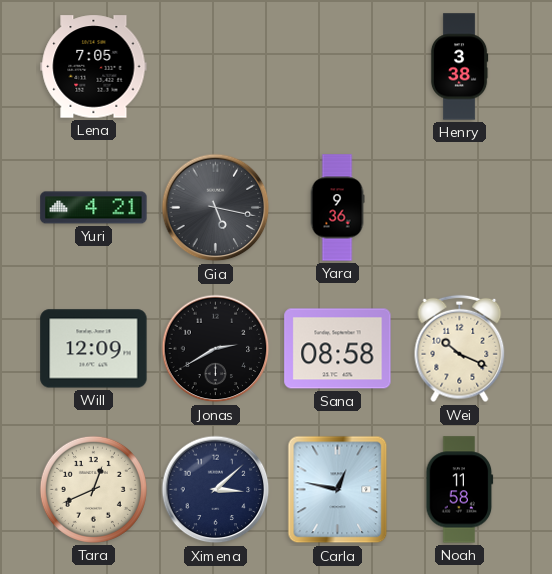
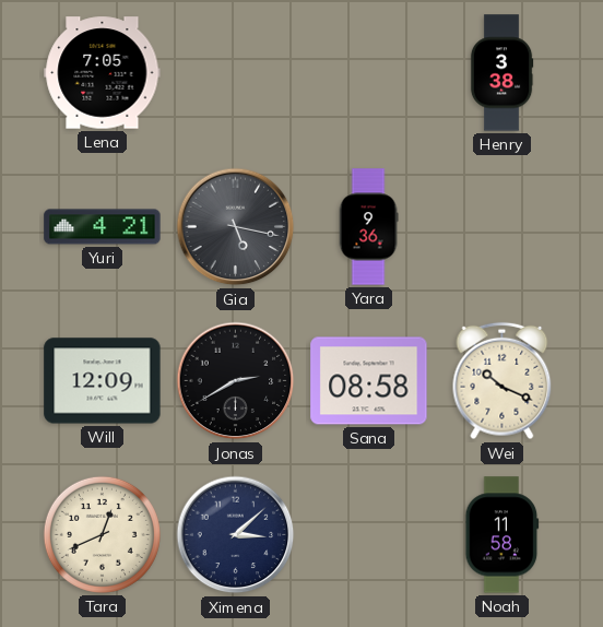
Carla: 12:47 -> none
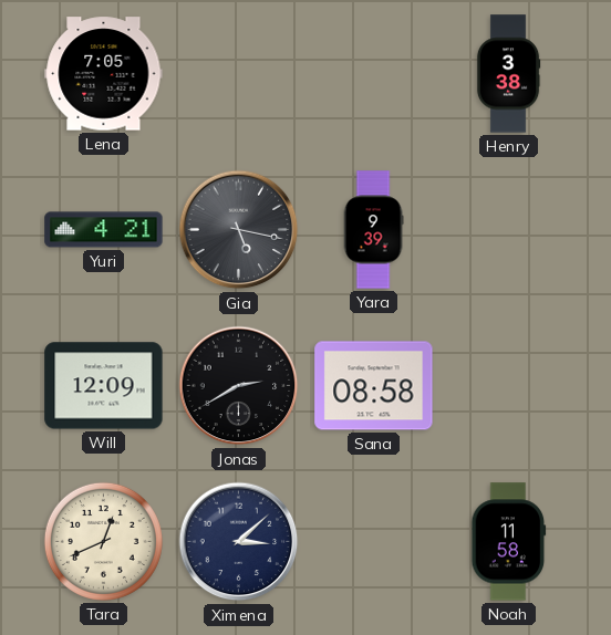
Yara: 9:36 -> 9:39
Wei: 10:19 -> none
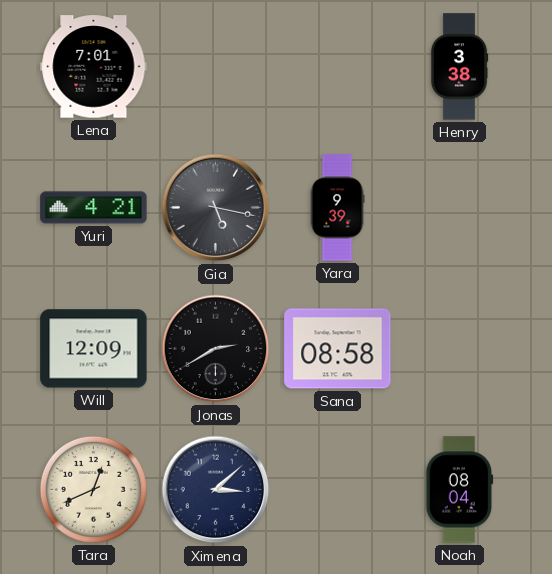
Lena: 7:05 -> 7:01
Noah: 11:58 -> 08:04
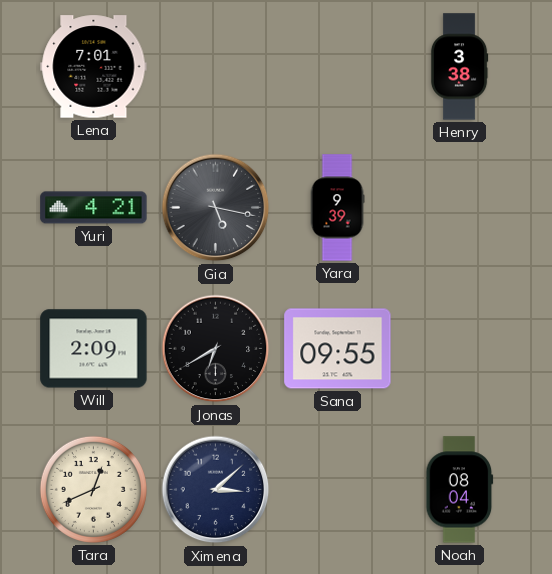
Will: 12:09 -> 2:09
Jonas: 2:40 -> 6:40
Sana: 08:58 -> 09:55
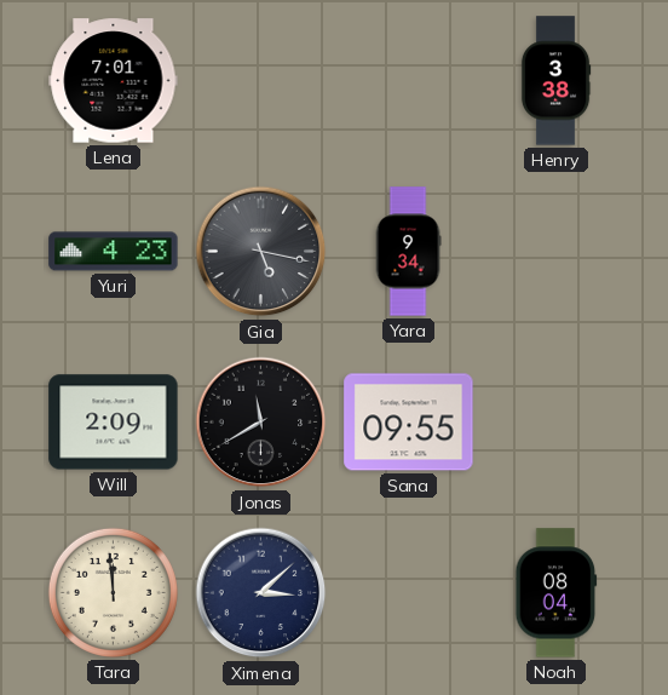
Yuri: 4:21 -> 4:23
Yara: 9:39 -> 9:34
Jonas: 6:40 -> 11:40
Tara: 12:41 -> 11:59
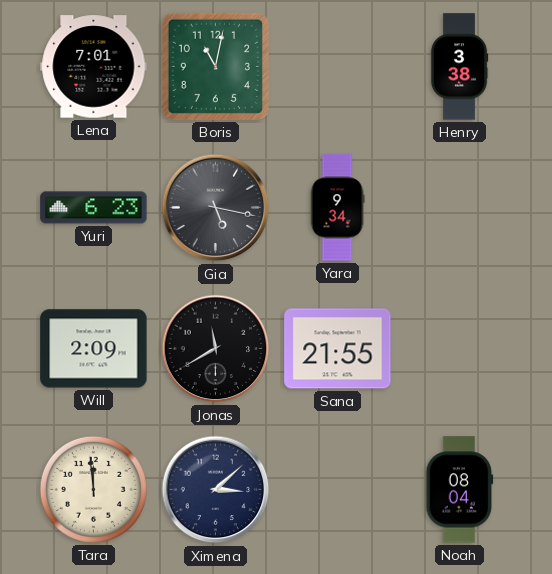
Boris: none -> 11:02
Yuri: 4:23 -> 6:23
Sana: 09:55 -> 21:55
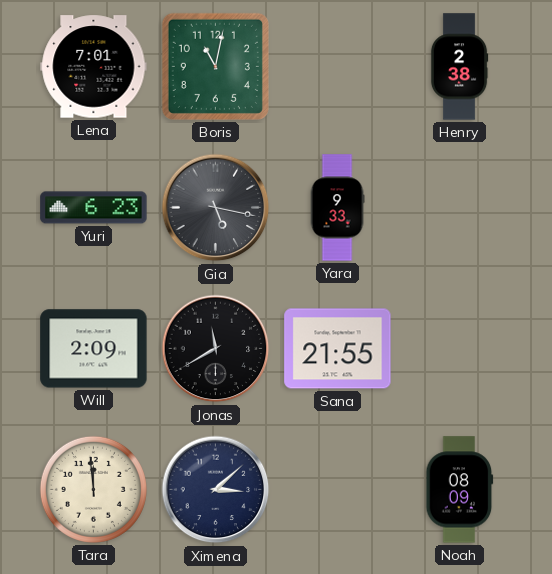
Henry: 3:38 -> 2:38
Yara: 9:34 -> 9:33
Noah: 08:04 -> 08:09
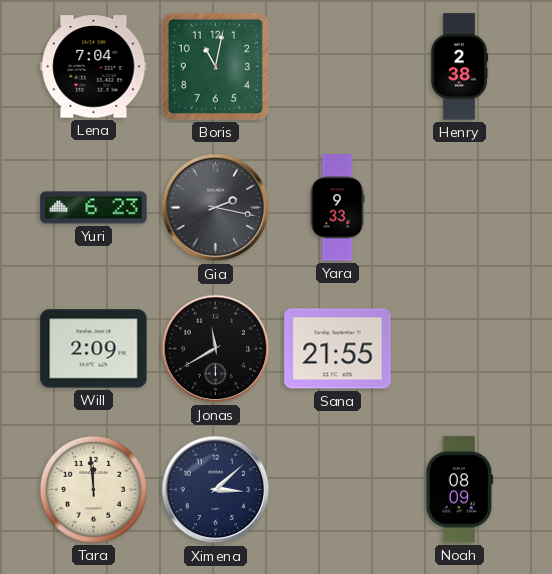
Lena: 7:01 -> 7:04
Gia: 5:17 -> 2:17
